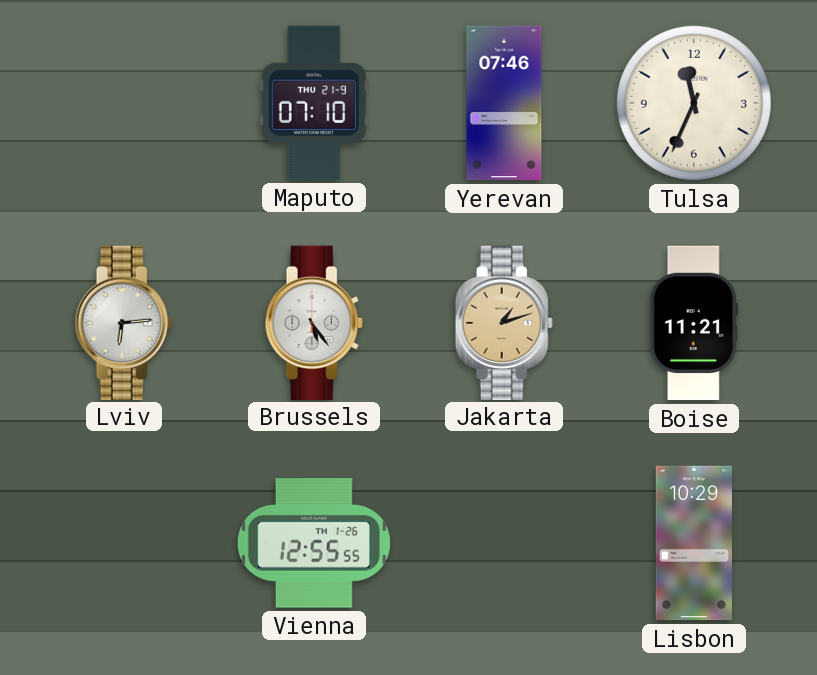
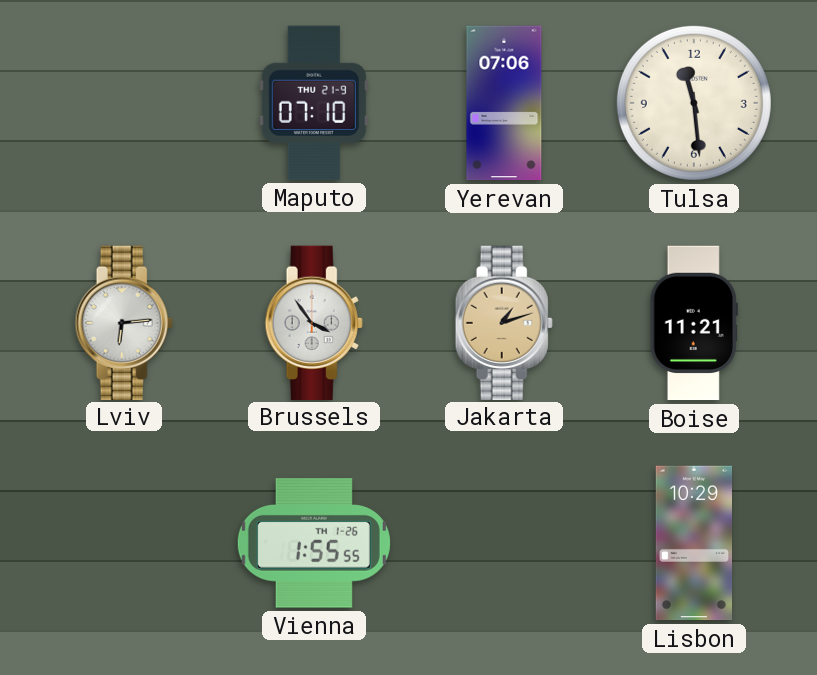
Yerevan: 07:46 -> 07:06
Tulsa: 11:34 -> 11:29
Brussels: 5:24 -> 3:54
Vienna: 12:55 -> 1:55
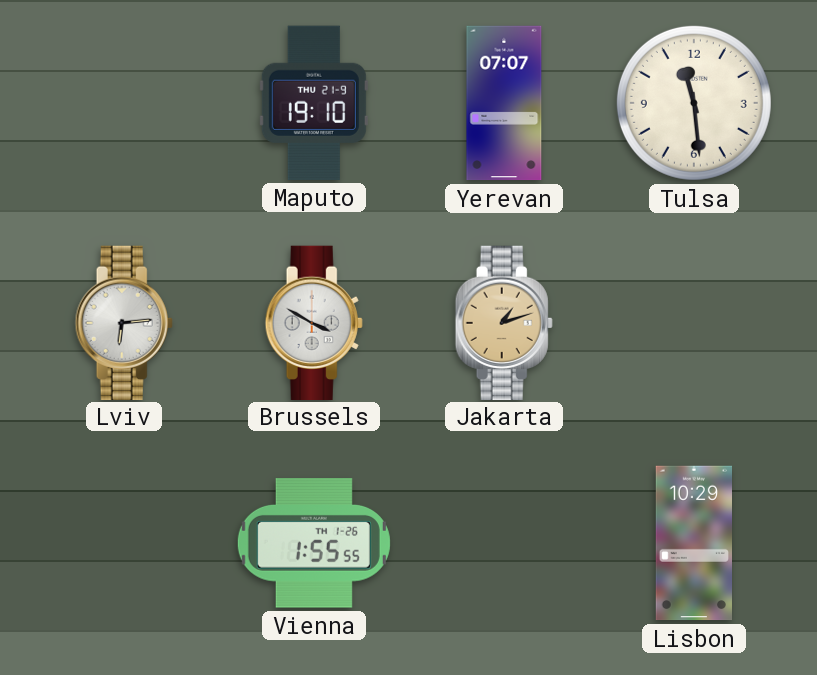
Maputo: 07:10 -> 19:10
Yerevan: 07:06 -> 07:07
Brussels: 3:54 -> 3:50
Boise: 11:21 -> none
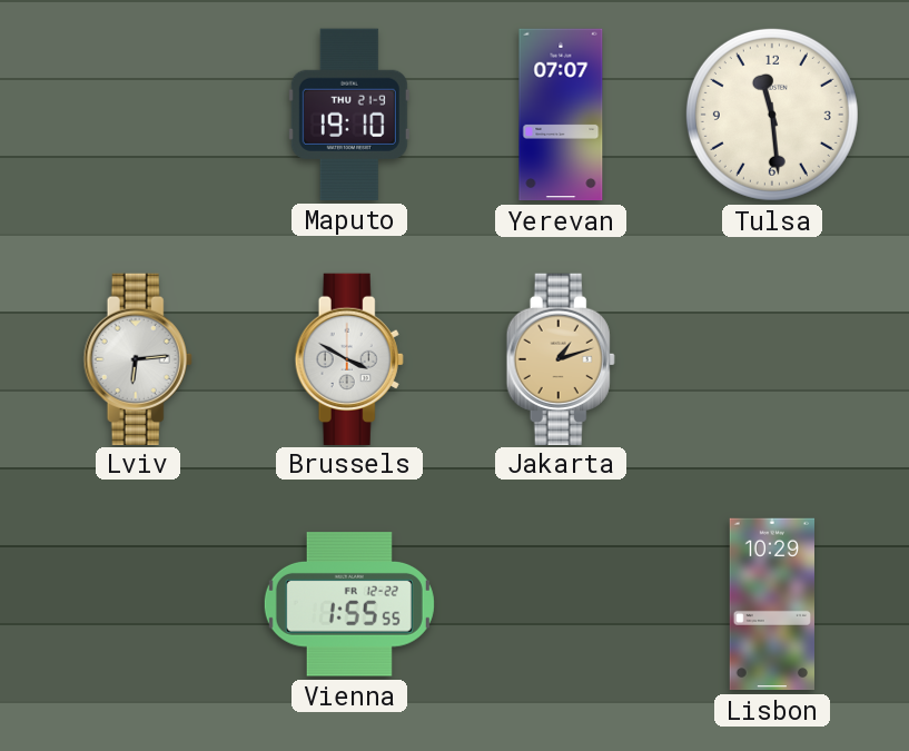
Vienna date: TH 1-26 -> FR 12-22
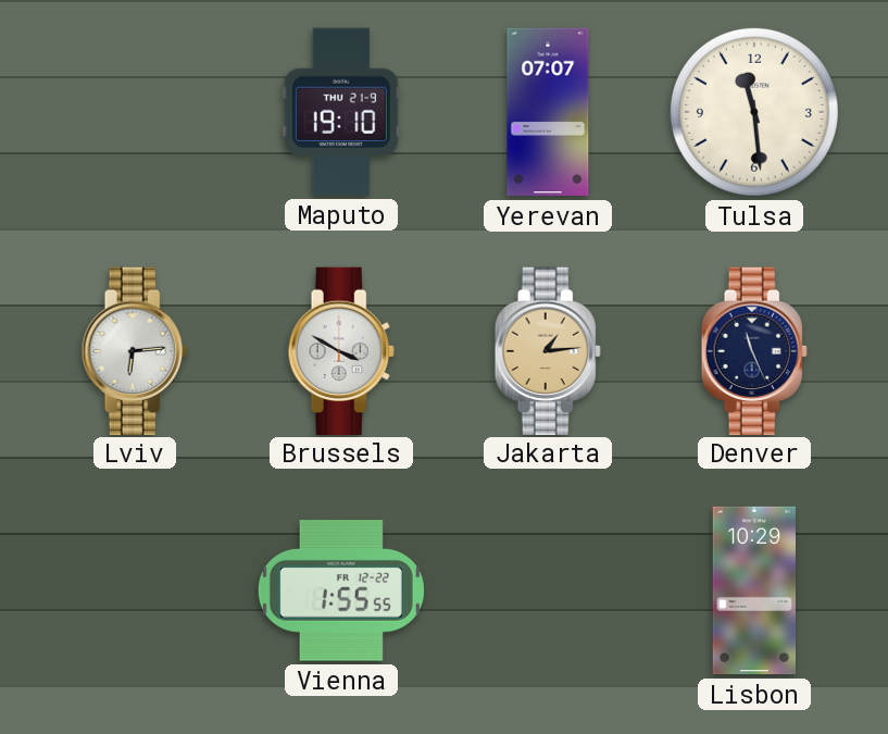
Jakarta: 1:12 -> 1:14
Denver: none -> 11:26
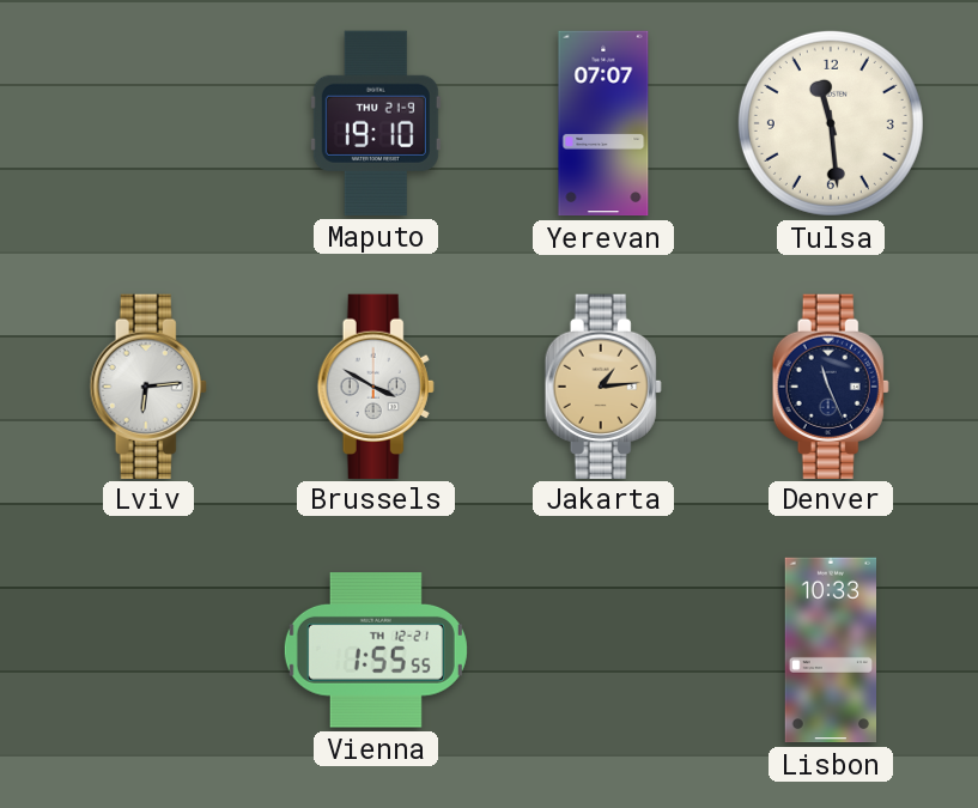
Vienna date: FR 12-22 -> TH 12-21
Lisbon: 10:29 -> 10:33
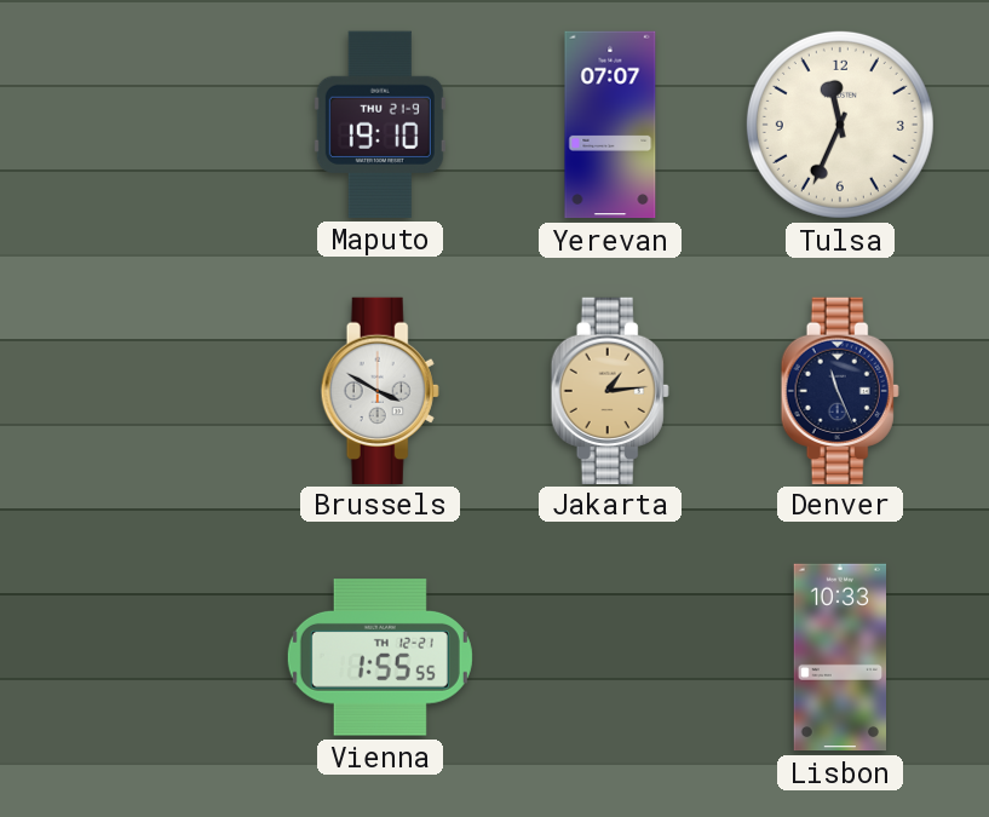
Tulsa: 11:29 -> 11:34
Lviv: 6:14 -> none
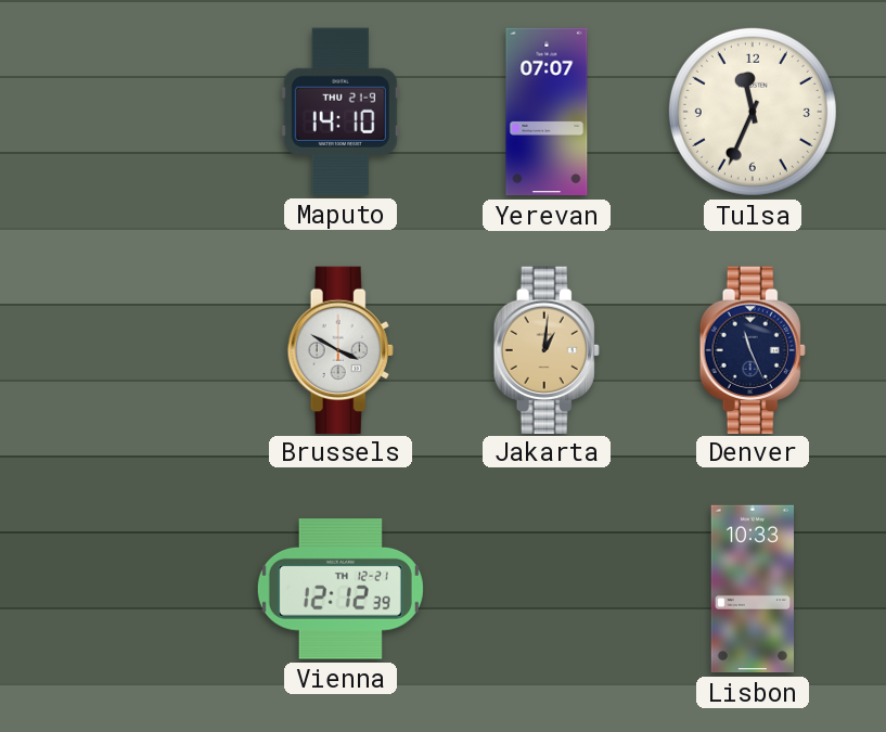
Maputo: 19:10 -> 14:10
Jakarta: 1:14 -> 1:01
Vienna: 1:55 -> 12:12
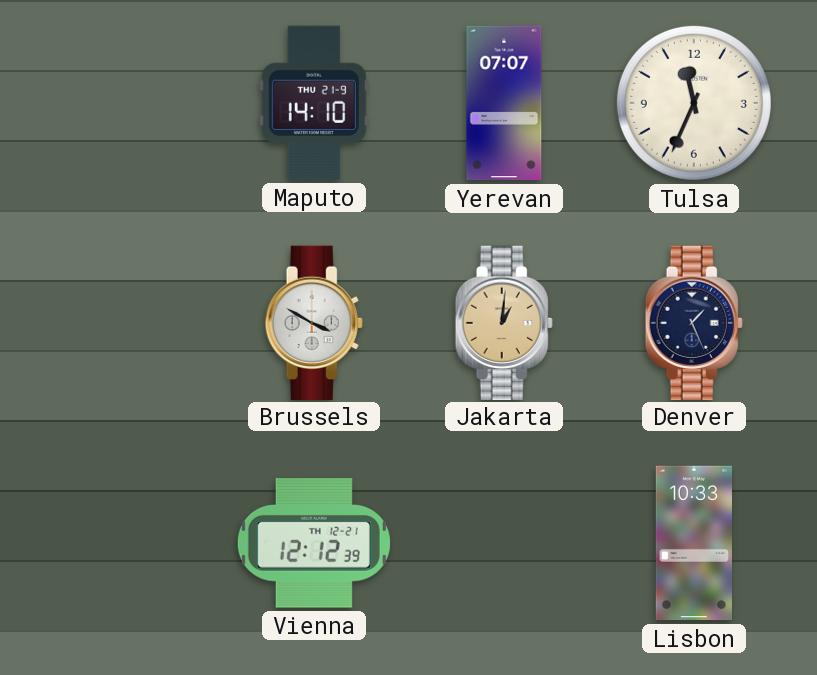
Denver: 11:26 -> 1:26
